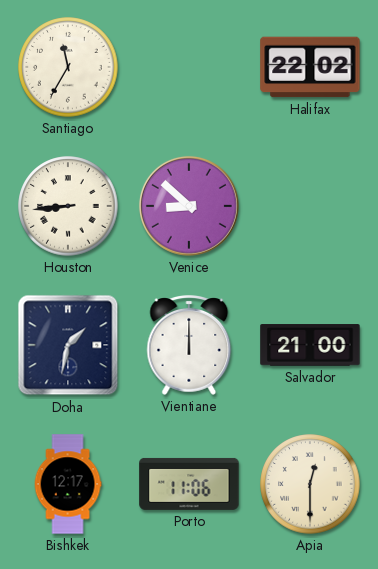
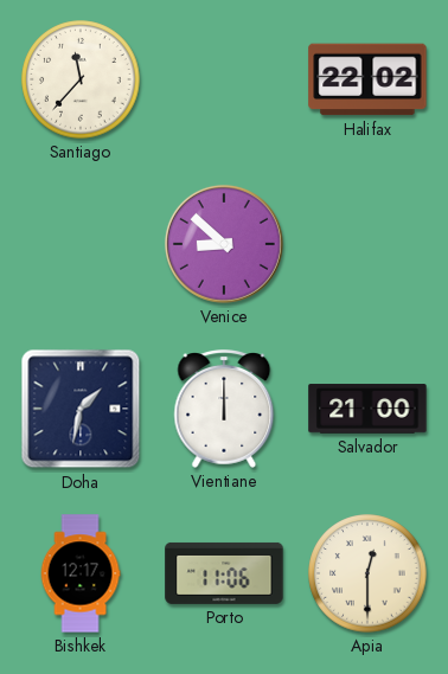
Santiago: 11:35 -> 11:37
Houston: 8:44 -> none
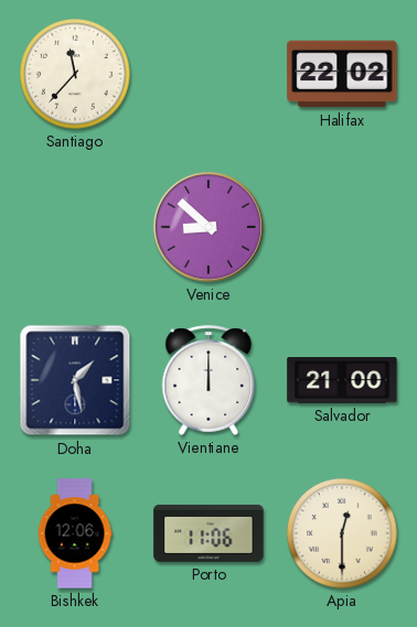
Doha: 1:32 -> 1:28
Bishkek: 12:17 -> 12:06
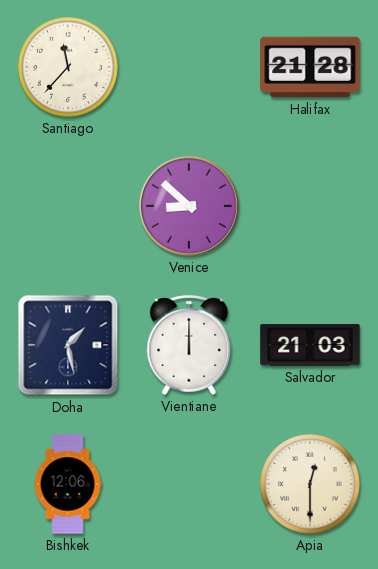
Halifax: 22:02 -> 21:28
Salvador: 21:00 -> 21:03
Porto: 11:06 -> none
